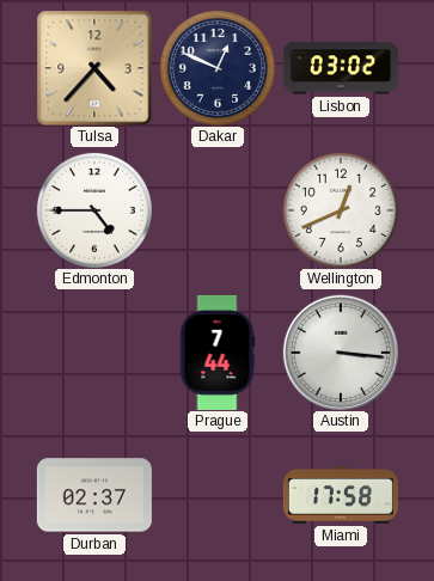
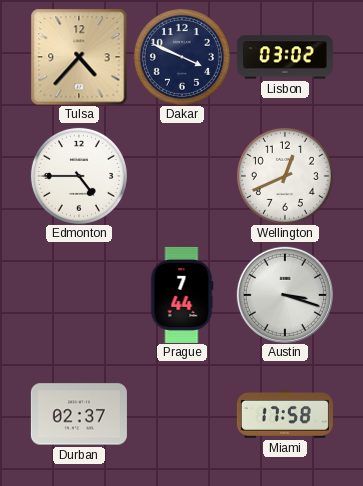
Dakar: 12:49 -> 3:49
Austin: 3:16 -> 3:18
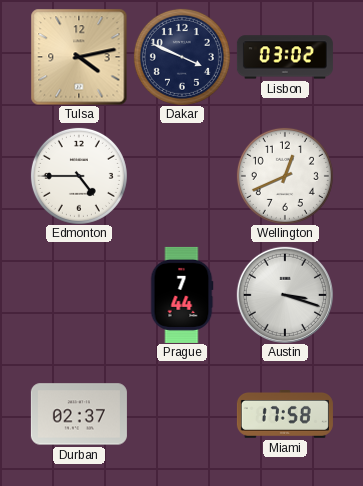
Tulsa: 4:37 -> 4:13
